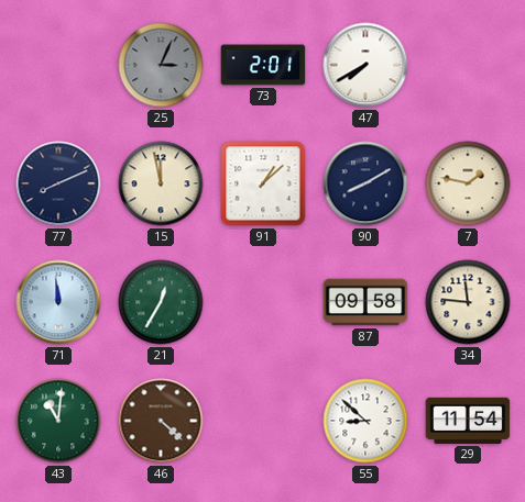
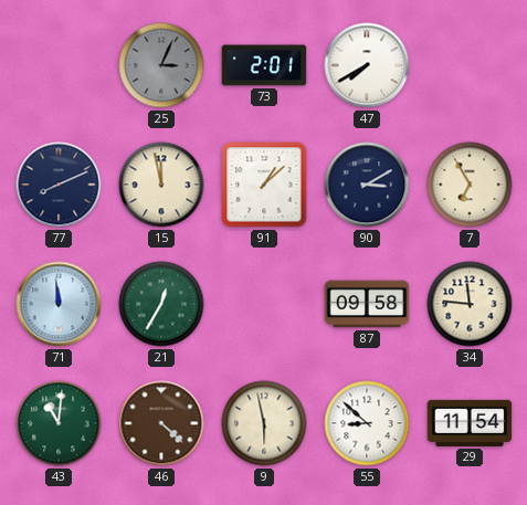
90: 8:10 -> 3:10
7: 1:47 -> 6:55
9: none -> 5:58
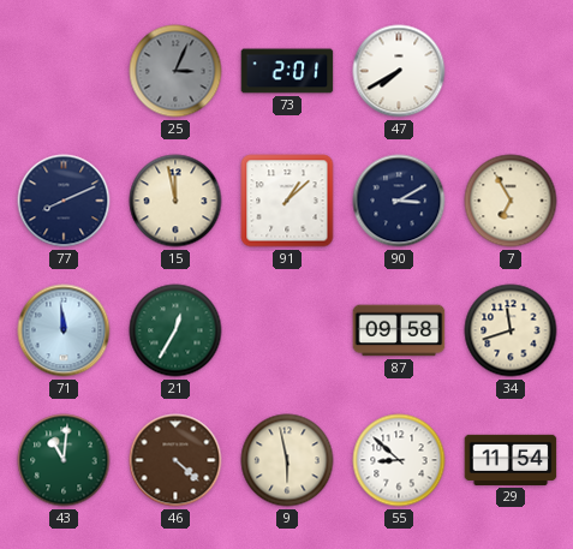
34: 11:46 -> 11:42
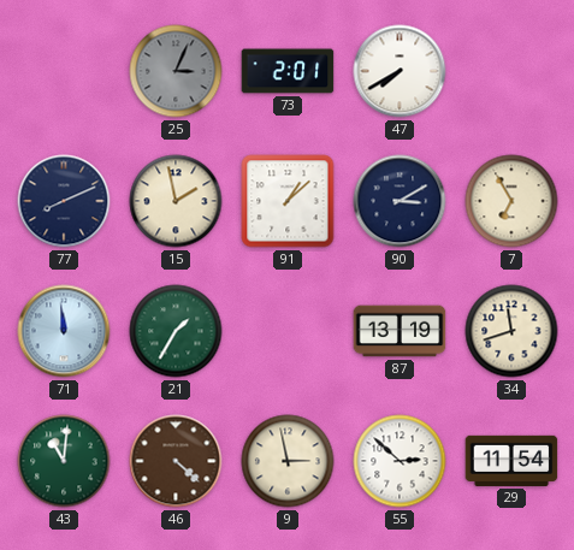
15: 11:58 -> 1:58
21: 12:35 -> 1:35
87: 09:58 -> 13:19
9: 5:58 -> 2:58
55: 8:52 -> 2:52
